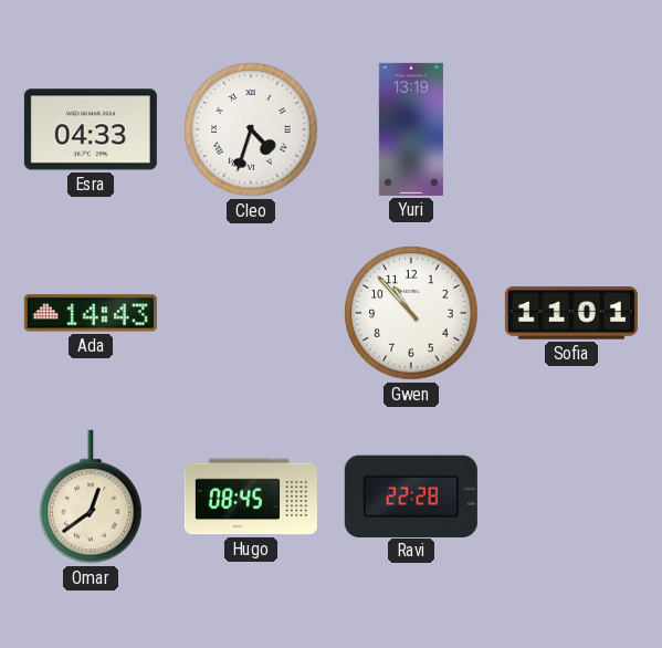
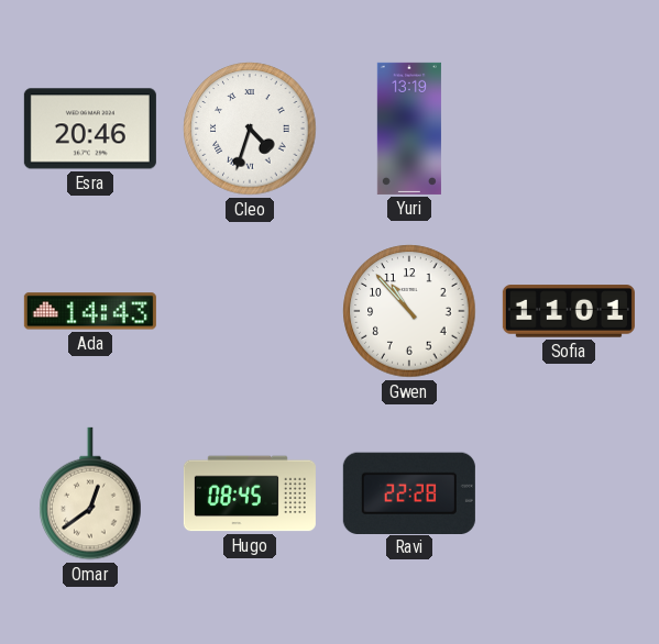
Esra: 04:33 -> 20:46
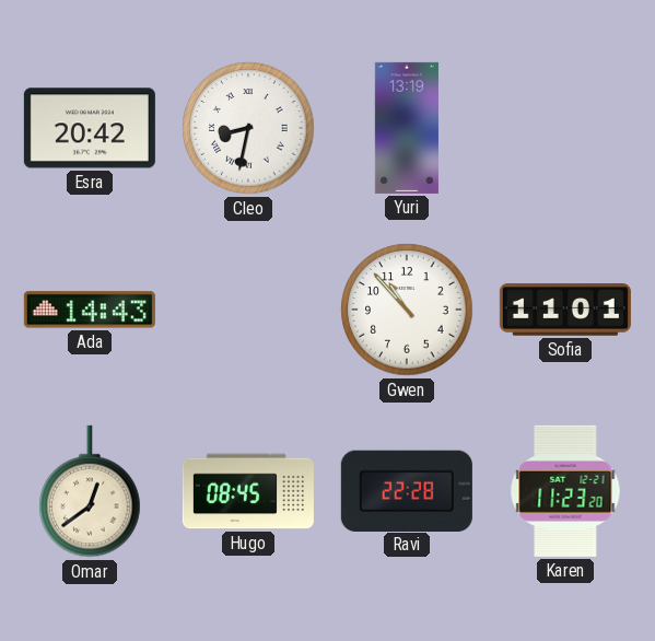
Esra: 20:46 -> 20:42
Cleo: 4:33 -> 8:32
Karen: none -> 11:23
